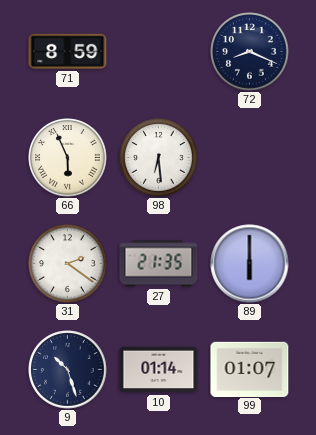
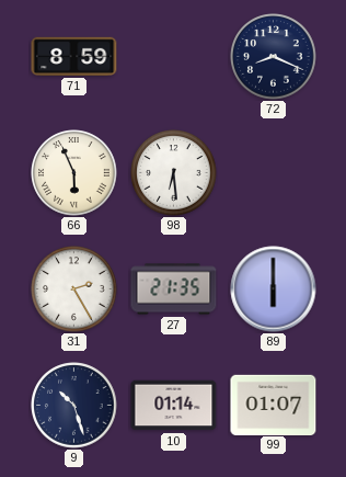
31: 2:21 -> 2:25
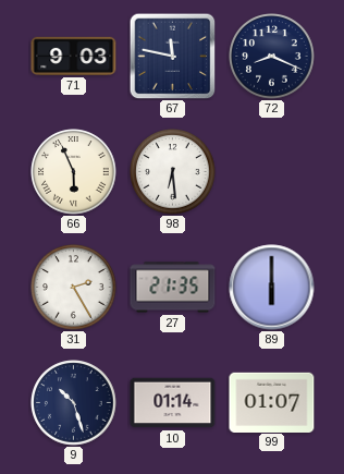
71: 8:59 -> 9:03
67: none -> 11:47
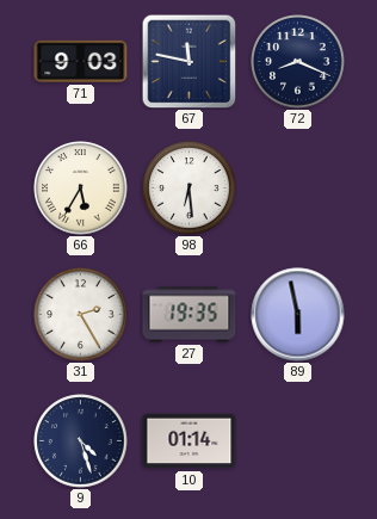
66: 5:56 -> 5:35
27: 21:35 -> 19:35
89: 6:00 -> 5:58
9: 10:27 -> 4:27
99: 01:07 -> none
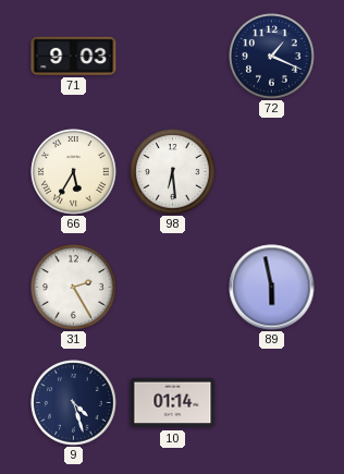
67: 11:47 -> none
72: 8:19 -> 1:19
27: 19:35 -> none
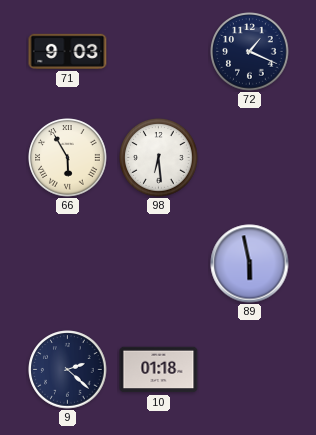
66: 5:35 -> 5:55
31: 2:25 -> none
9: 4:27 -> 2:22
10: 01:14 -> 01:18
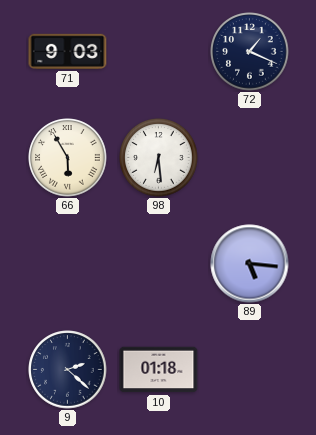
89: 5:58 -> 5:16
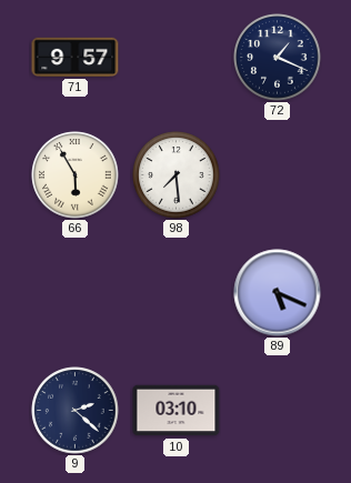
71: 9:03 -> 9:57
98: 6:29 -> 7:29
89: 5:16 -> 5:19
10: 01:18 -> 03:10
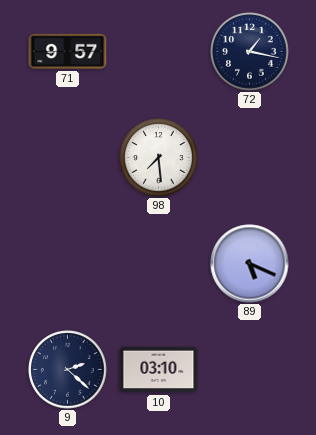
72: 1:19 -> 1:17
66: 5:55 -> none
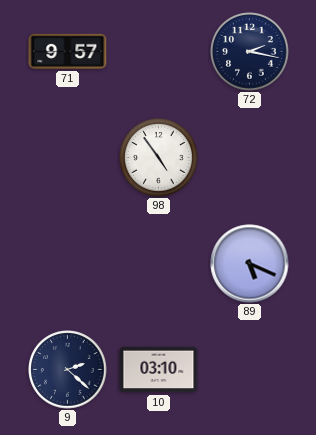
72: 1:17 -> 2:17
98: 7:29 -> 4:54
